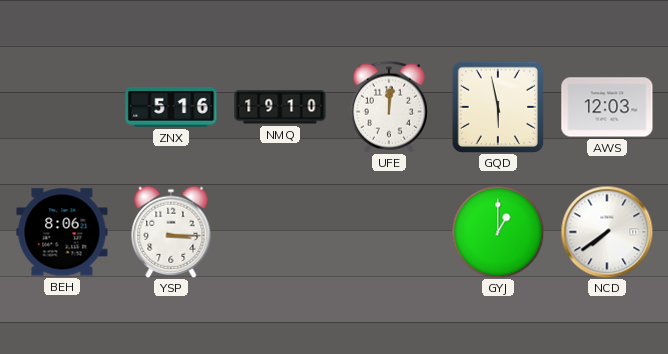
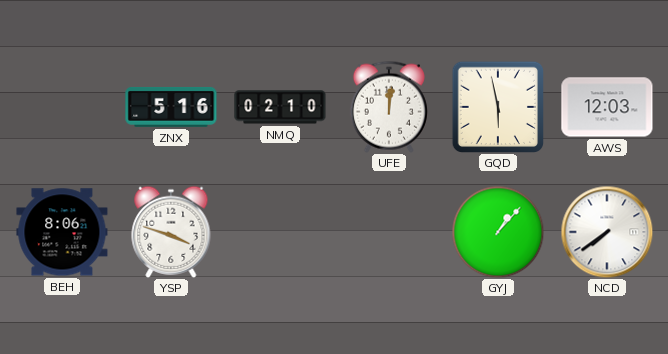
NMQ: 19:10 -> 02:10
YSP: 3:15 -> 3:48
GYJ: 1:00 -> 1:07
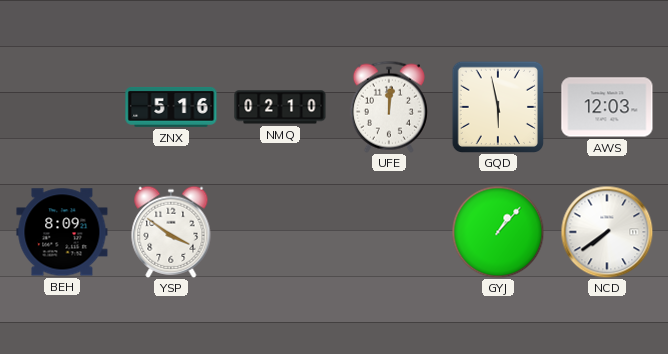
BEH: 8:06 -> 8:09
YSP: 3:48 -> 3:51
